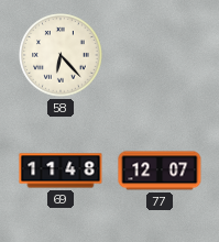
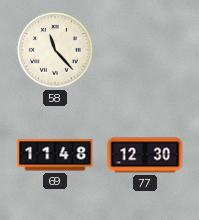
58: 6:23 -> 11:23
77: 12:07 -> 12:30
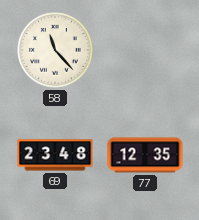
69: 11:48 -> 23:48
77: 12:30 -> 12:35
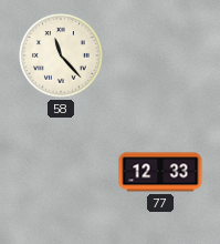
69: 23:48 -> none
77: 12:35 -> 12:33
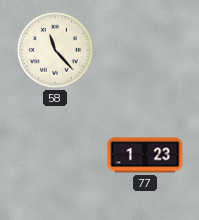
77: 12:33 -> 1:23
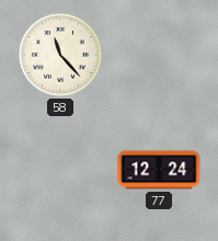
77: 1:23 -> 12:24
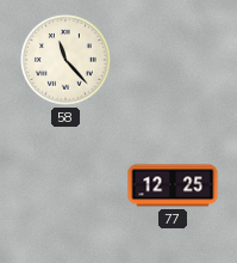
77: 12:24 -> 12:25
